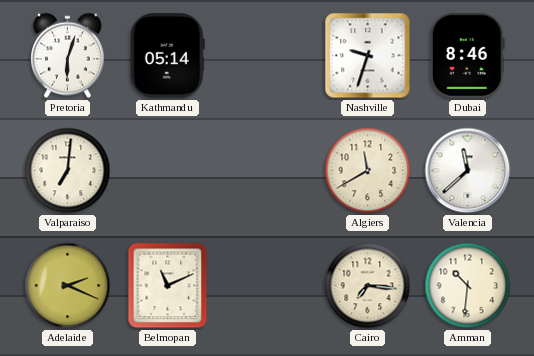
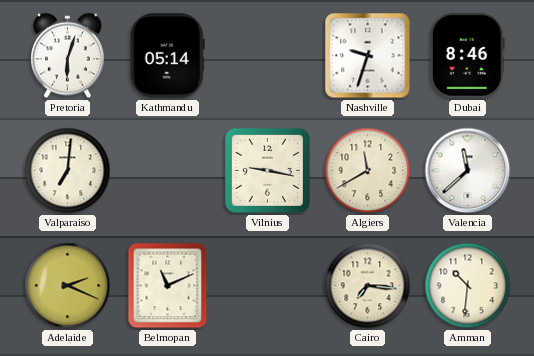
Vilnius: none -> 9:17
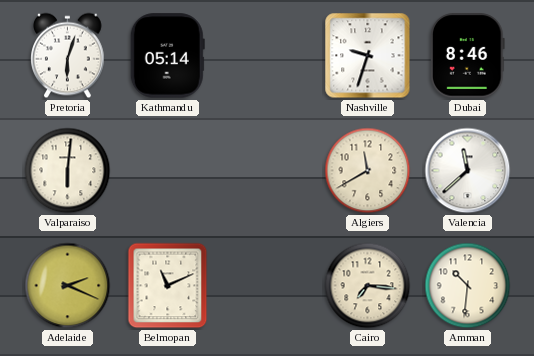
Valparaiso: 7:01 -> 6:01
Vilnius: 9:17 -> none
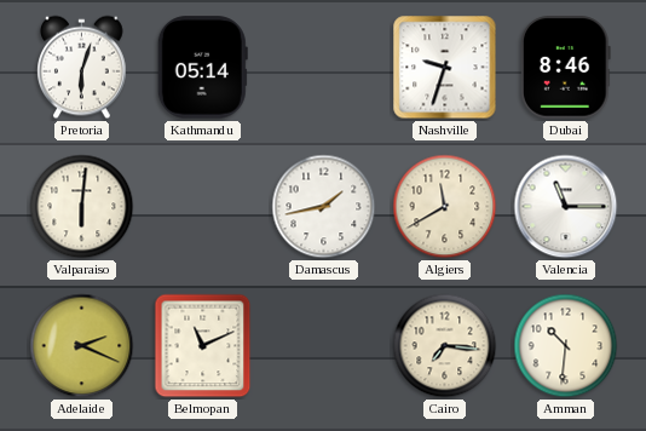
Damascus: none -> 1:43
Valencia: 11:38 -> 11:15
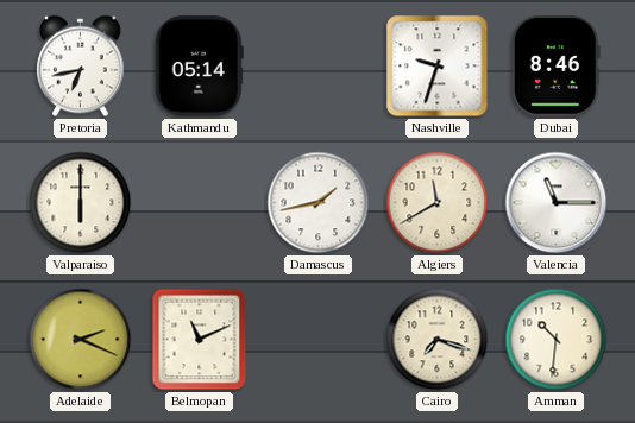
Pretoria: 6:03 -> 6:43
Valparaiso: 6:01 -> 6:00
Cairo: 7:16 -> 7:18
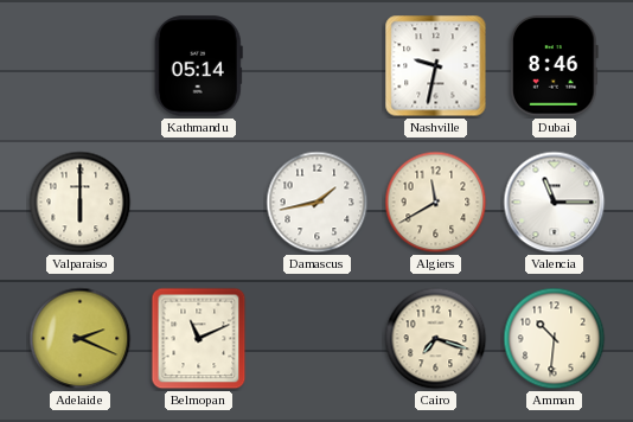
Pretoria: 6:43 -> none
Nashville: 9:33 -> 9:32
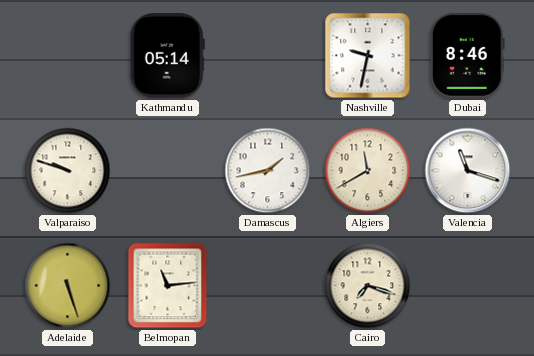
Valparaiso: 6:00 -> 9:48
Valencia: 11:15 -> 11:18
Adelaide: 2:19 -> 5:27
Belmopan: 11:11 -> 11:14
Amman: 10:31 -> none
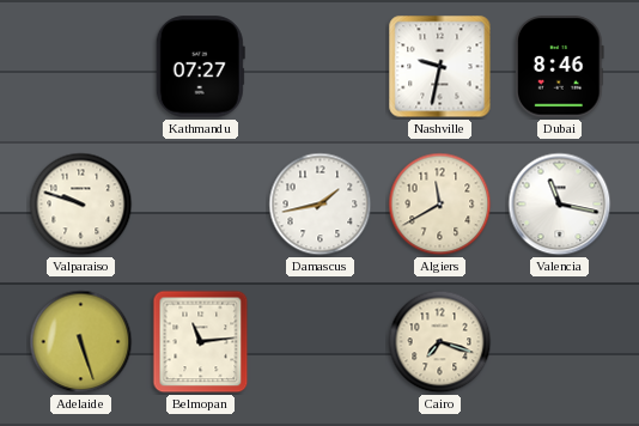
Kathmandu: 05:14 -> 07:27
Valencia: 11:18 -> 11:17
